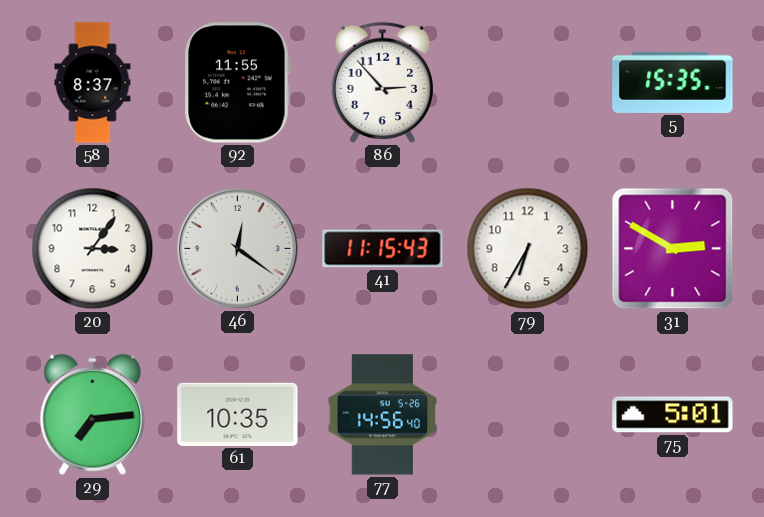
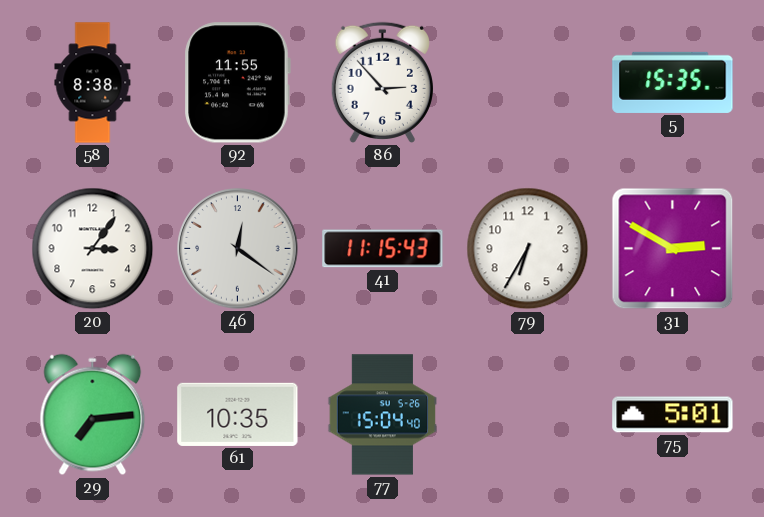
58: 8:37 -> 8:38
77: 14:56 -> 15:04
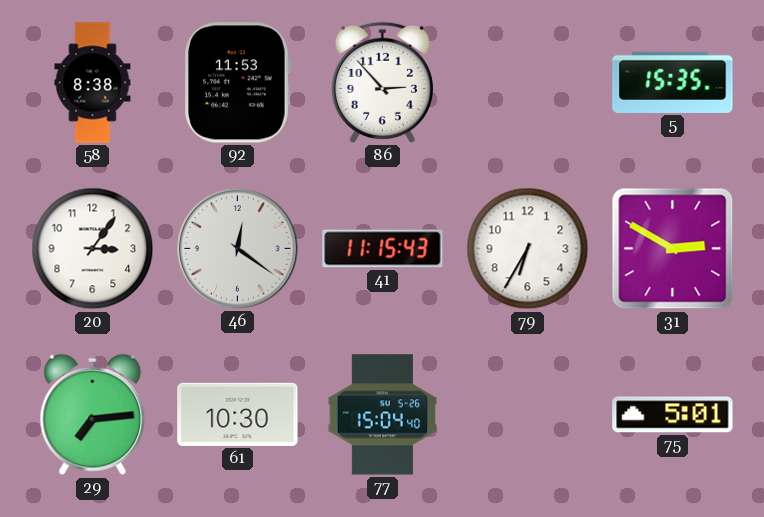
92: 11:55 -> 11:53
61: 10:35 -> 10:30
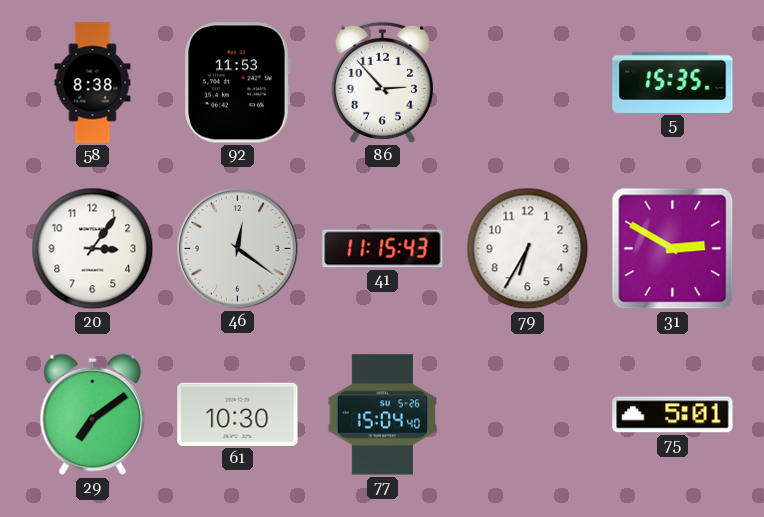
29: 7:14 -> 7:09
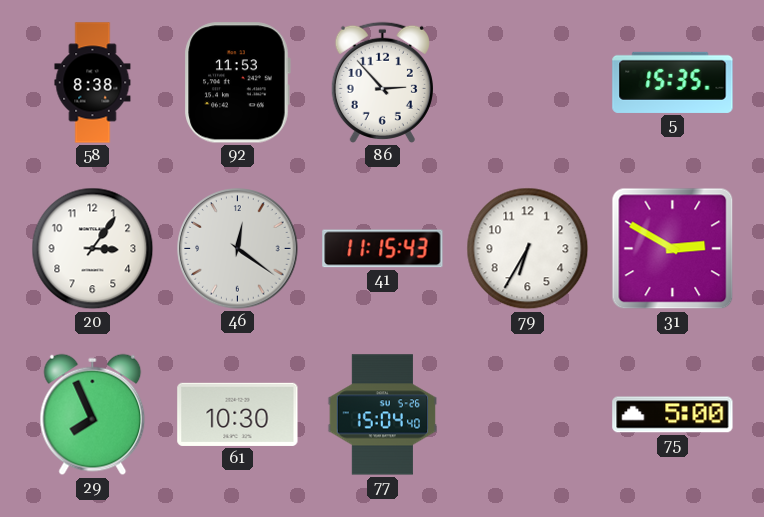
29: 7:09 -> 7:56
75: 5:01 -> 5:00
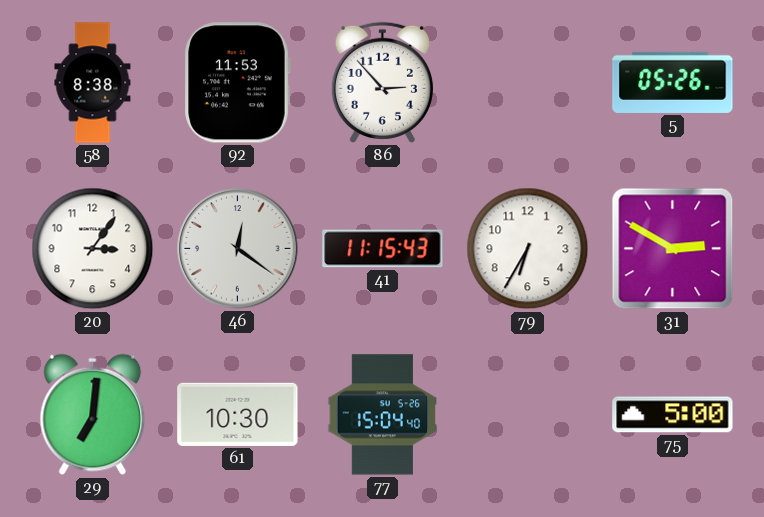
5: 15:35 -> 05:26
29: 7:56 -> 7:01
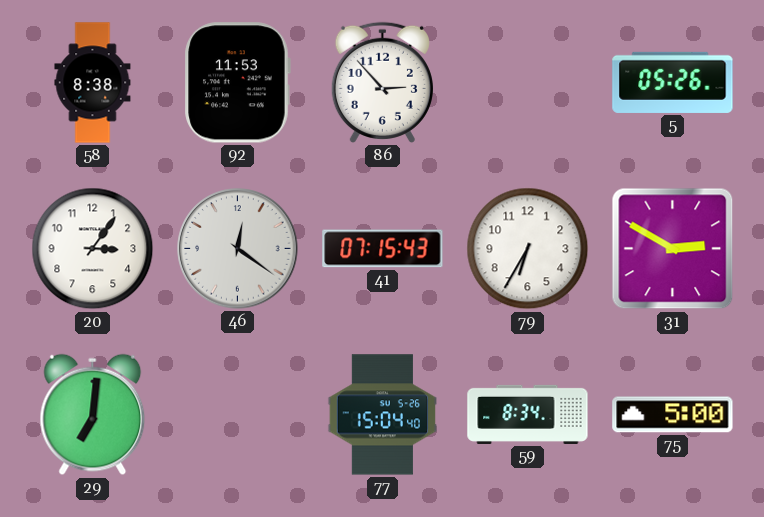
41: 11:15 -> 07:15
61: 10:30 -> none
59: none -> 8:34
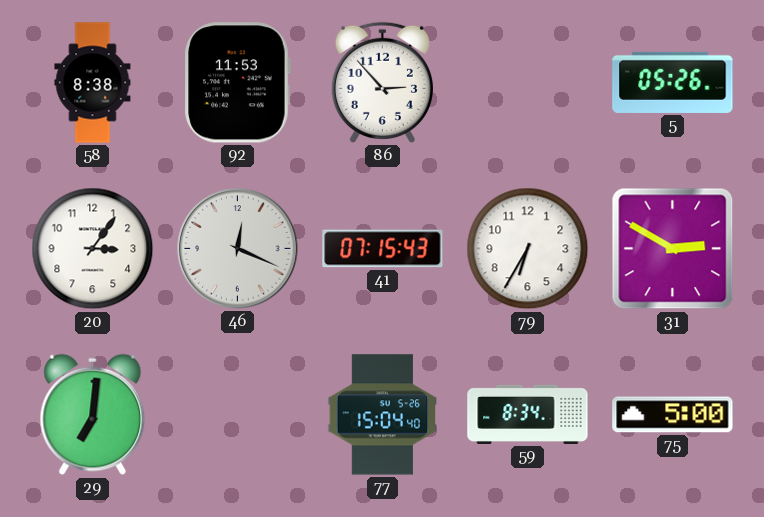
46: 12:21 -> 12:19
